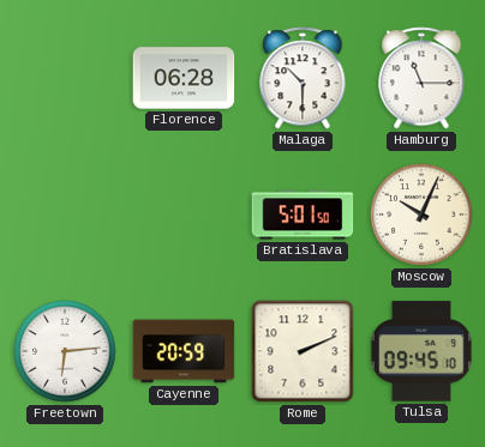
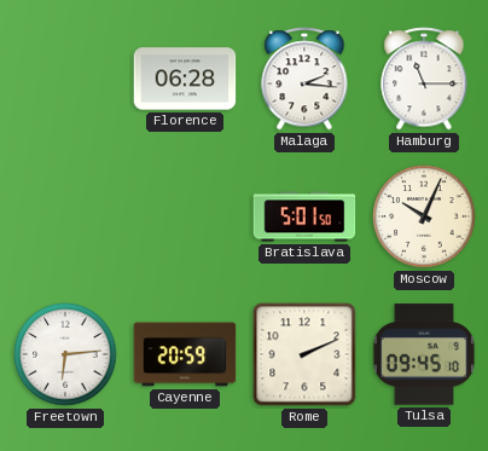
Malaga: 10:30 -> 2:16
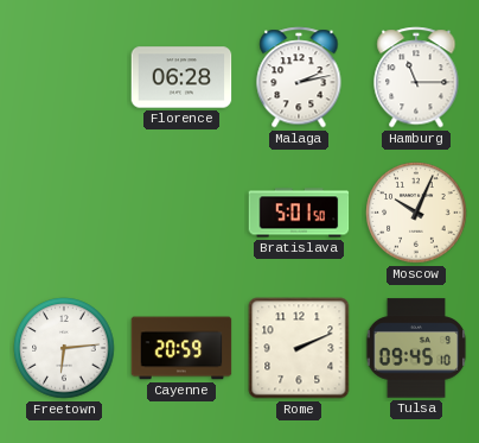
Malaga: 2:16 -> 2:13
